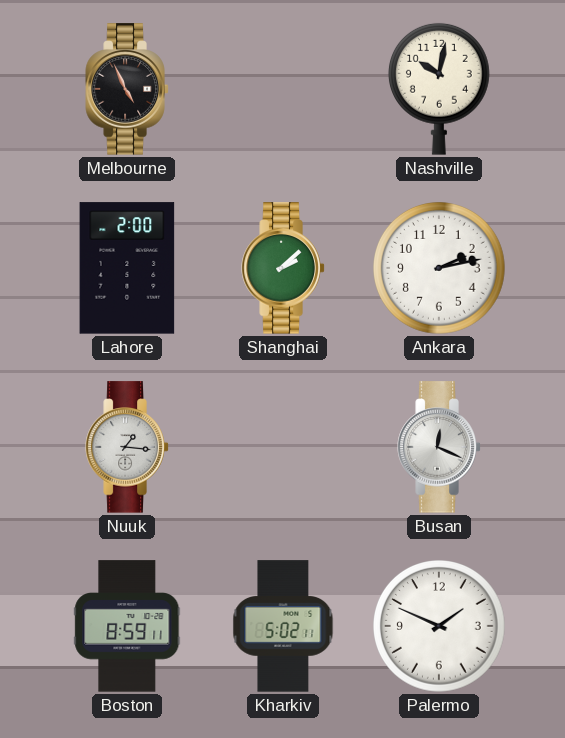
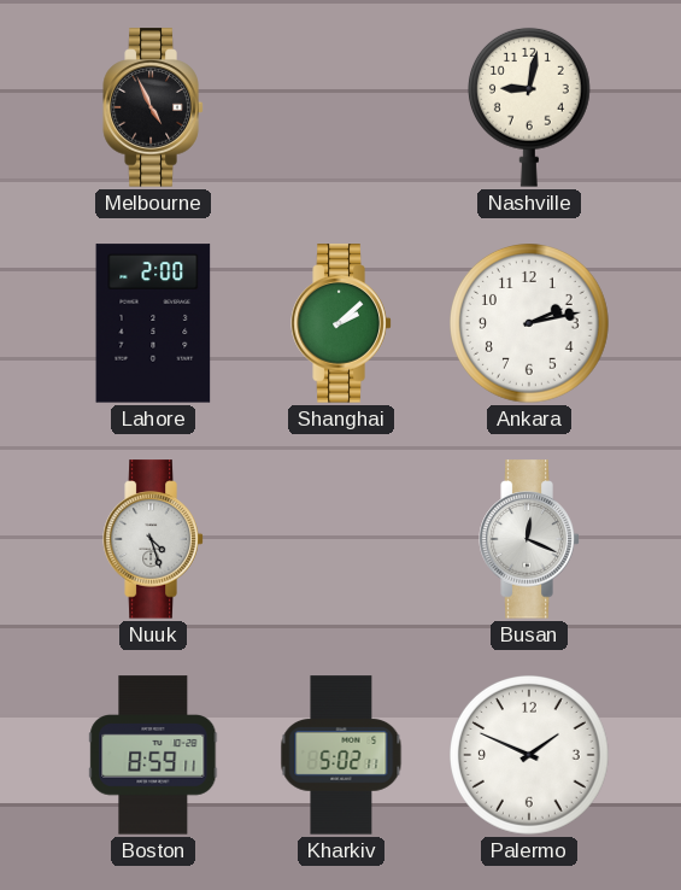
Nashville: 10:02 -> 9:02
Nuuk: 1:16 -> 4:27
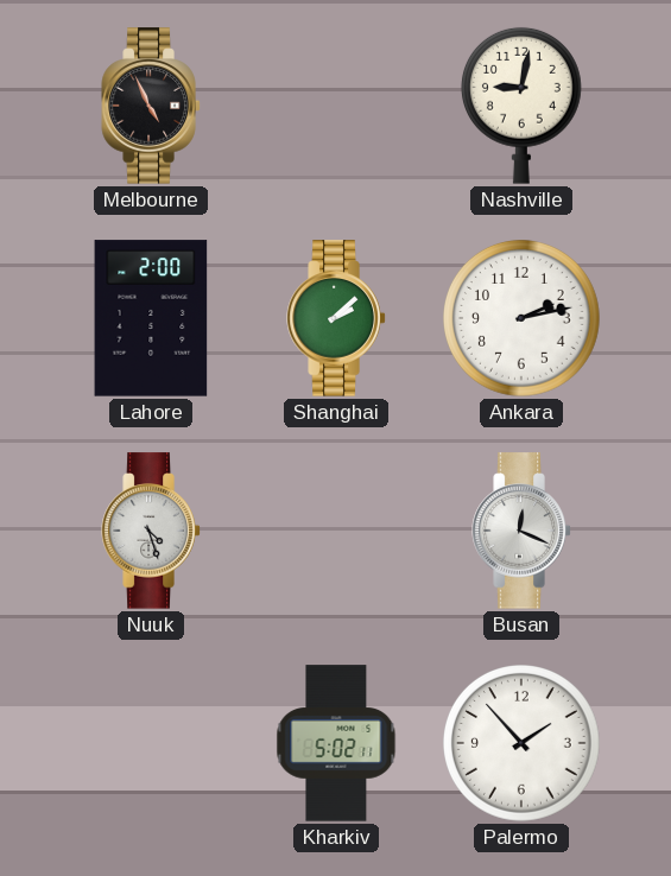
Boston: 8:59 -> none
Palermo: 1:49 -> 1:53
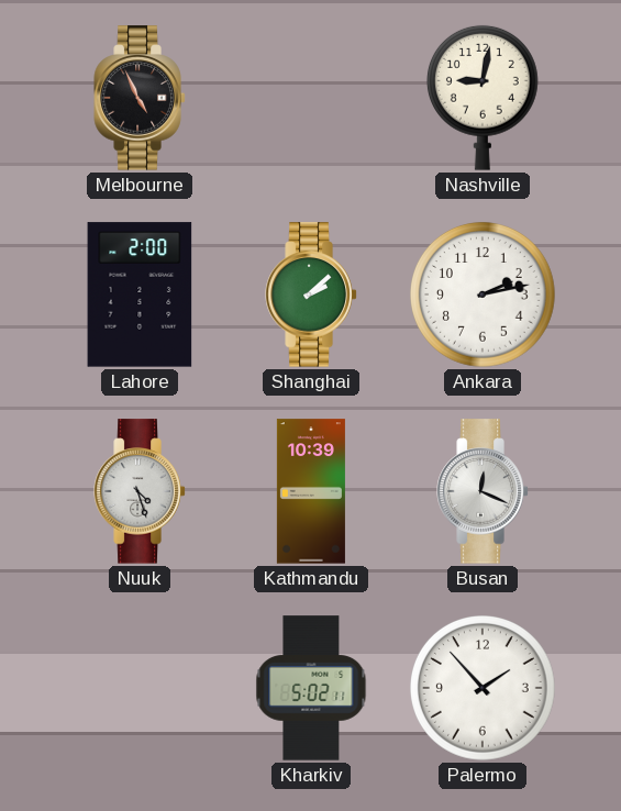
Kathmandu: none -> 10:39
